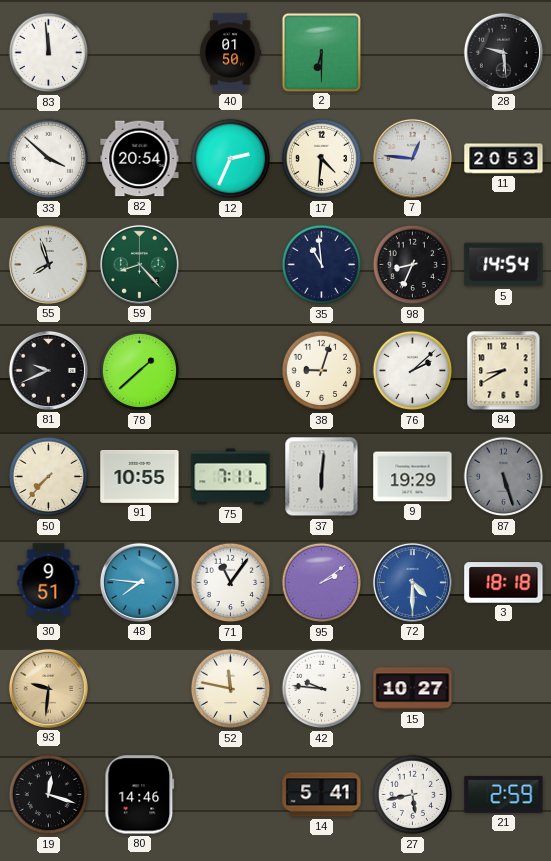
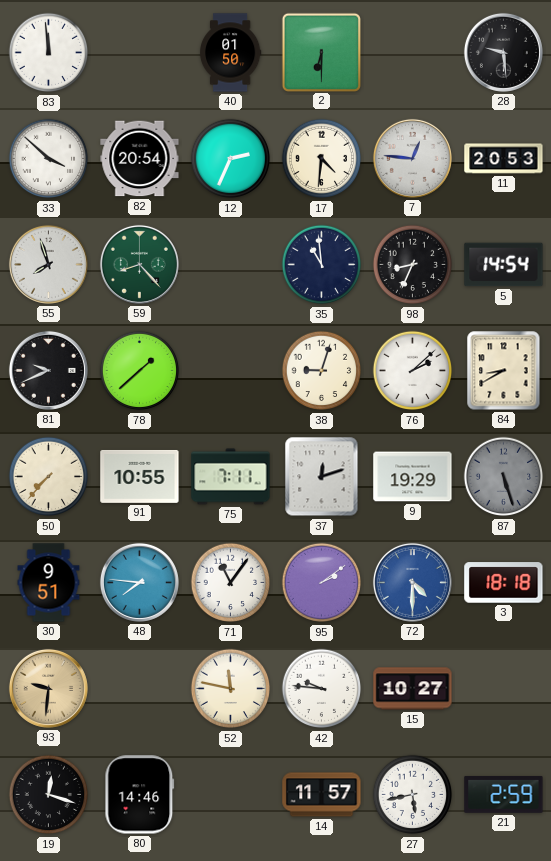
37: 6:01 -> 12:12
14: 5:41 -> 11:57
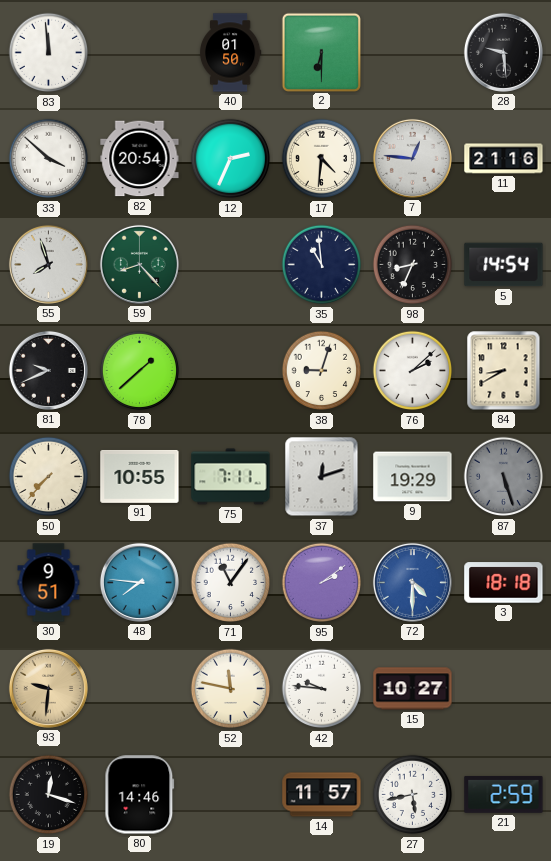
11: 20:53 -> 21:16
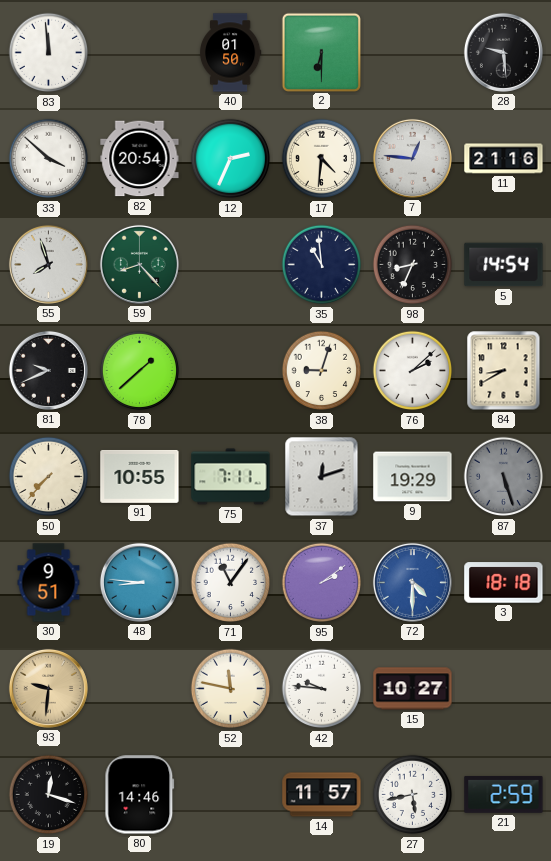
48: 7:46 -> 8:46
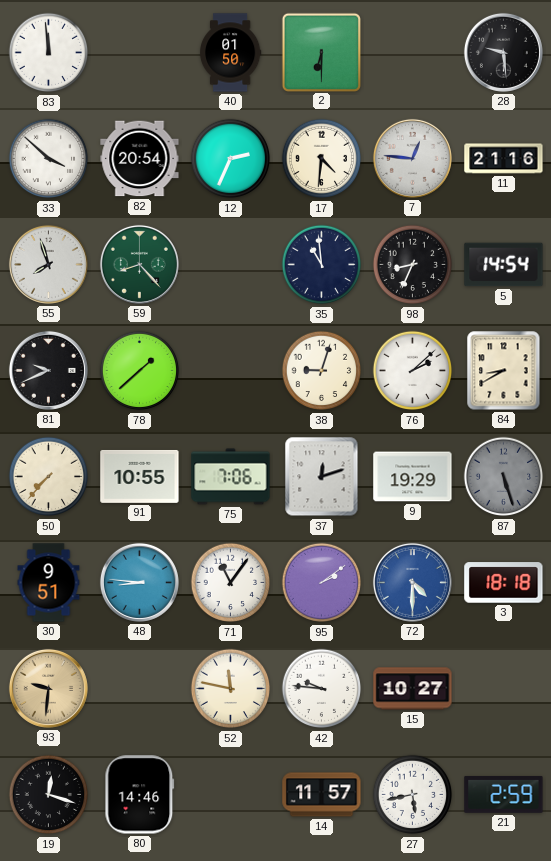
75: 7:11 -> 7:06
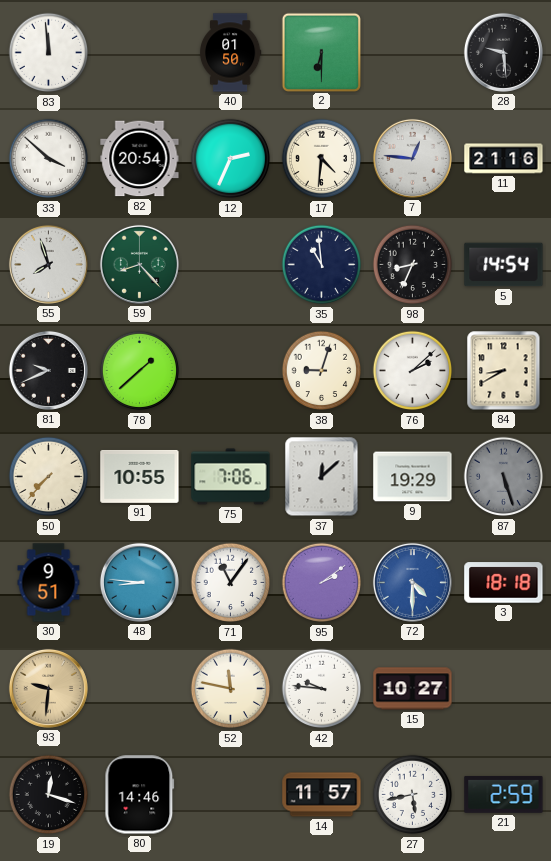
37: 12:12 -> 12:08
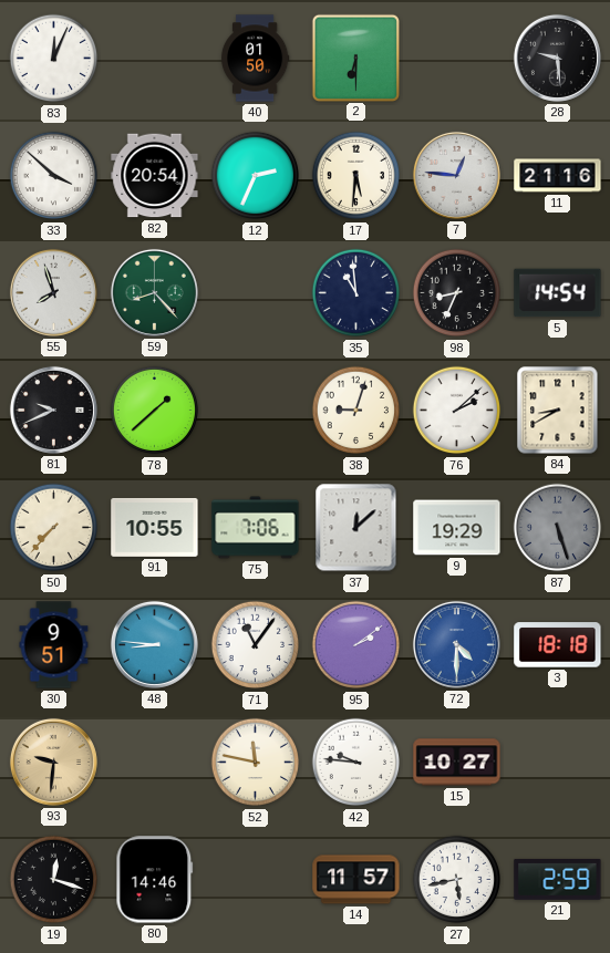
83: 11:59 -> 12:04
17: 4:31 -> 5:31
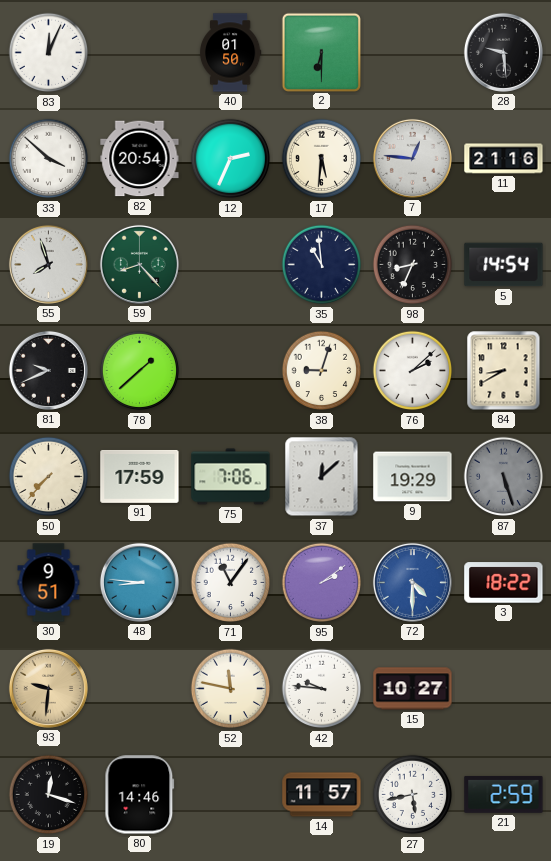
91: 10:55 -> 17:59
3: 18:18 -> 18:22
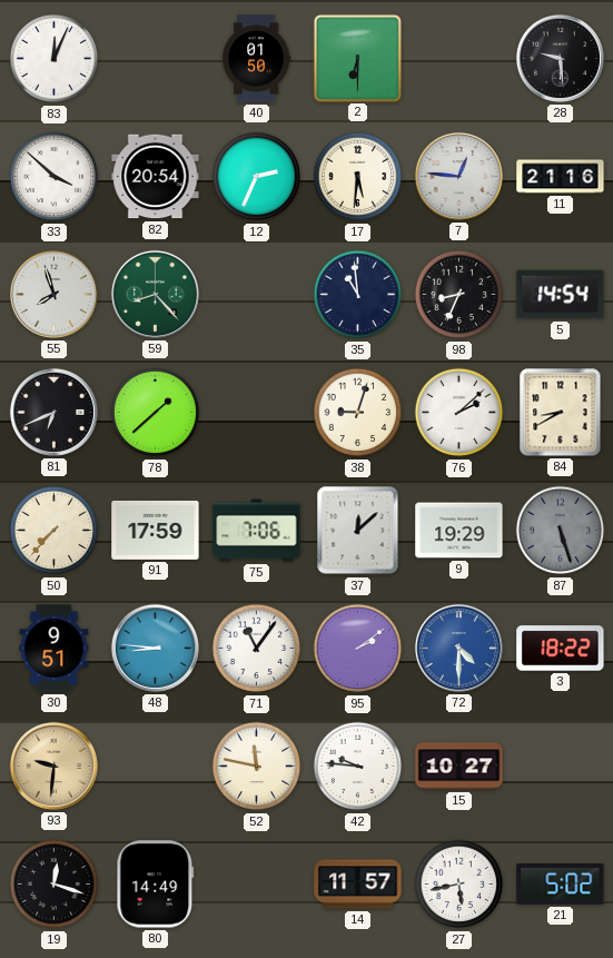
81: 9:41 -> 6:41
80: 14:46 -> 14:49
21: 2:59 -> 5:02
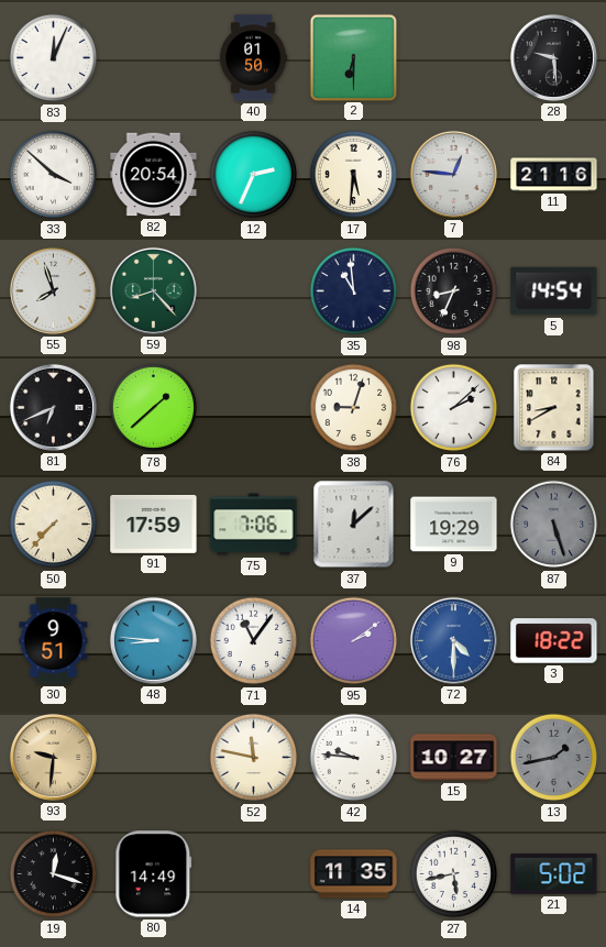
13: none -> 1:43
14: 11:57 -> 11:35
